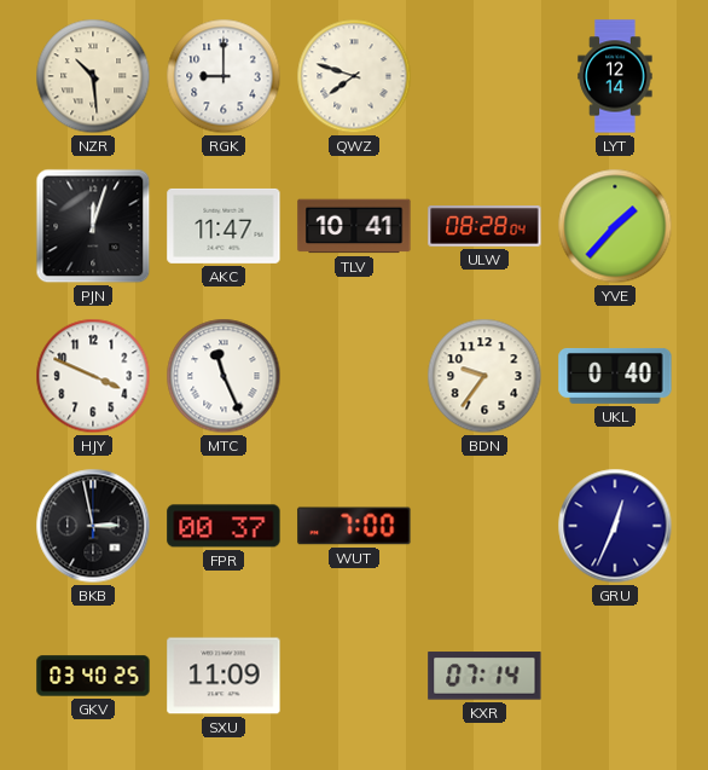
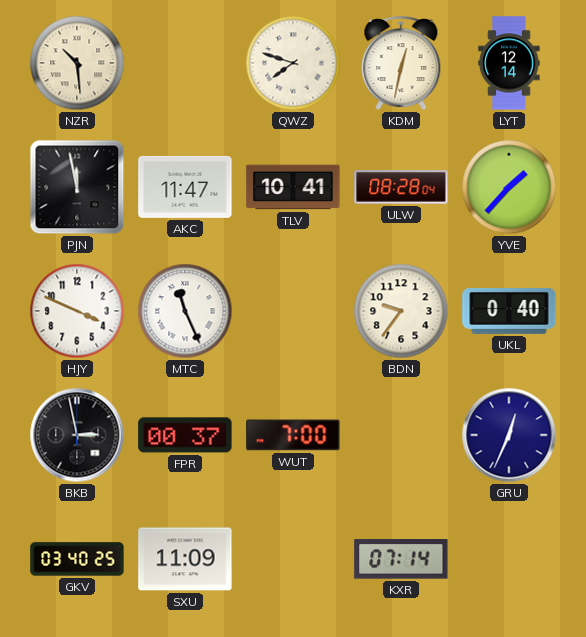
RGK: 9:00 -> none
KDM: none -> 12:32
PJN: 12:03 -> 11:58
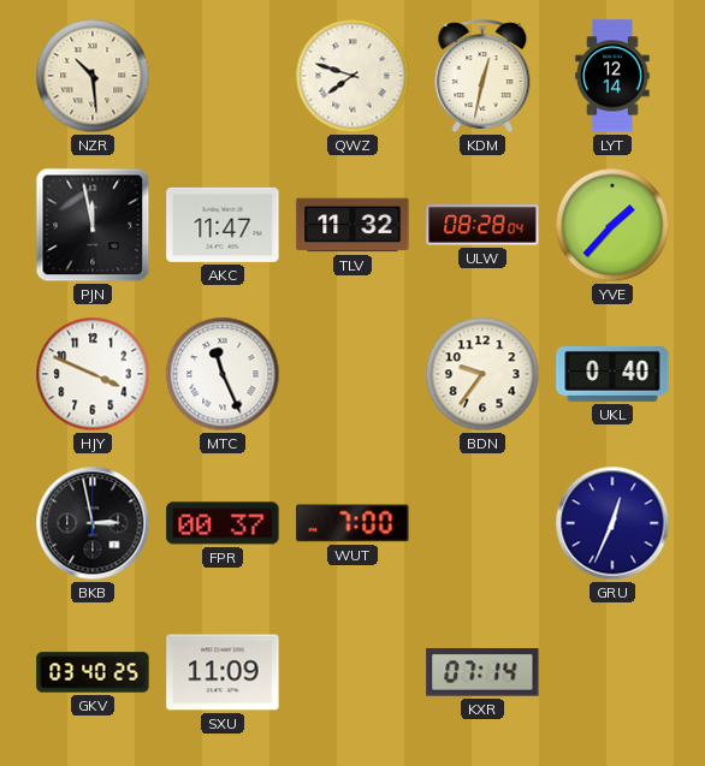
TLV: 10:41 -> 11:32
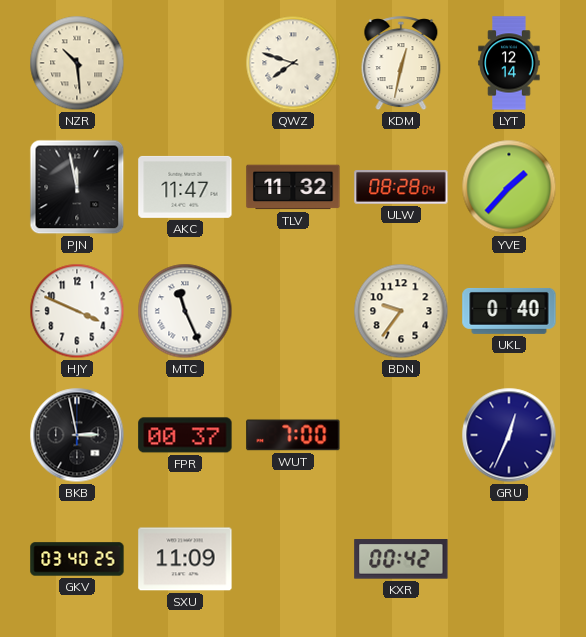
KXR: 07:14 -> 00:42
